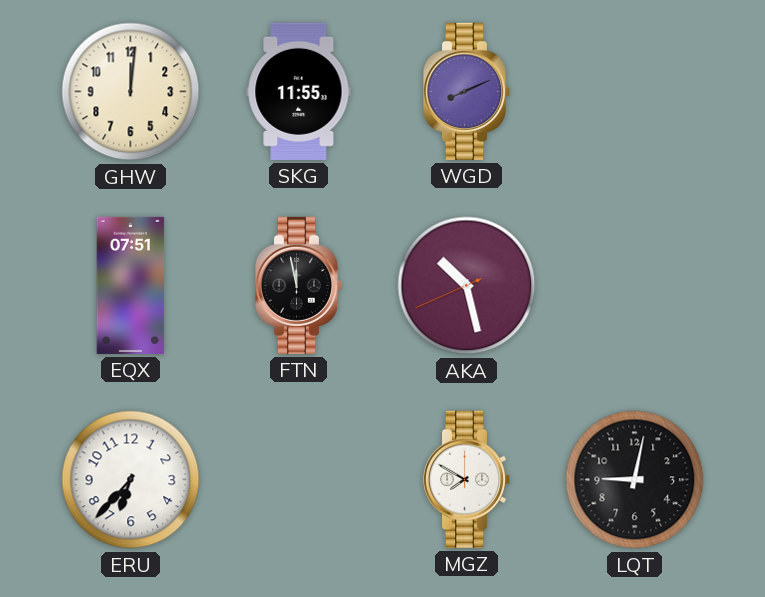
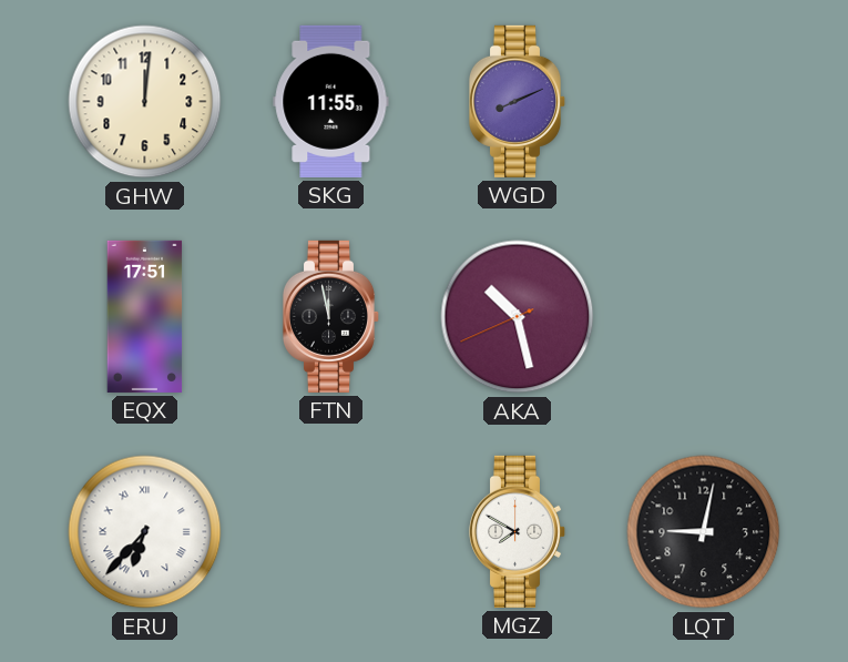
EQX: 07:51 -> 17:51
ERU numerals: Arabic -> Roman
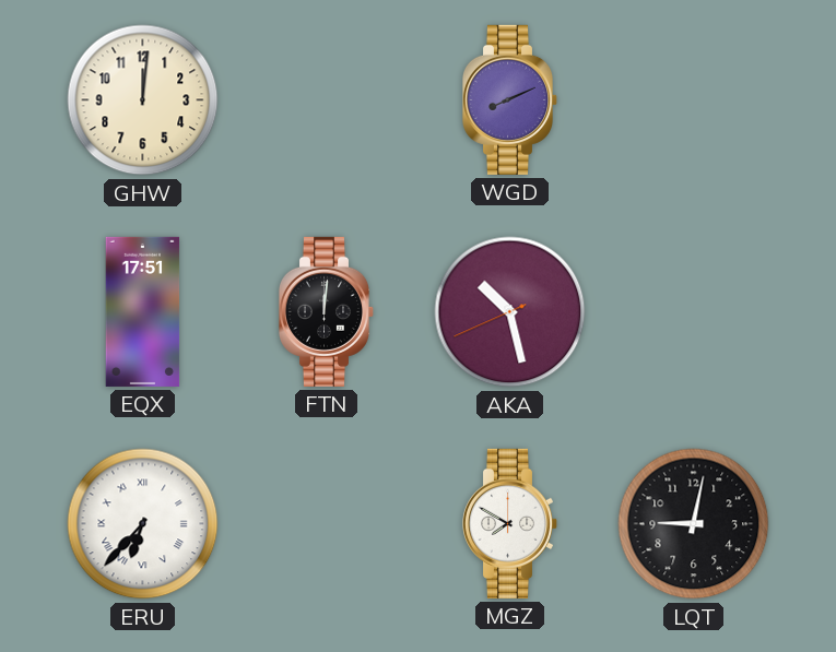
SKG: 11:55 -> none
FTN: 11:58 -> 12:01
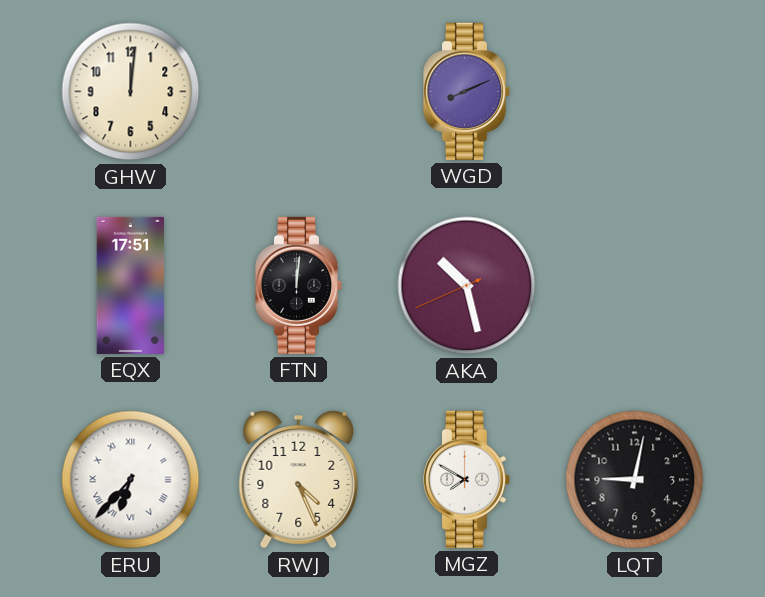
RWJ: none -> 4:26
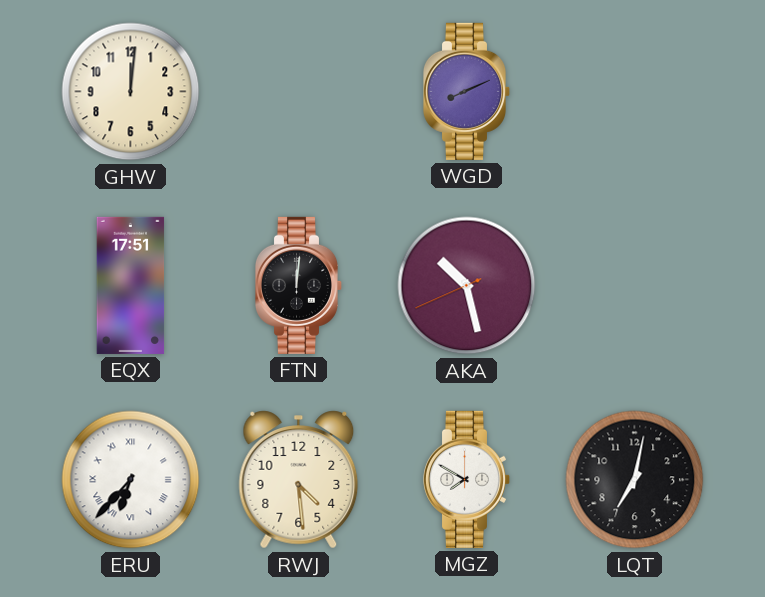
RWJ: 4:26 -> 4:29
LQT: 9:02 -> 7:02
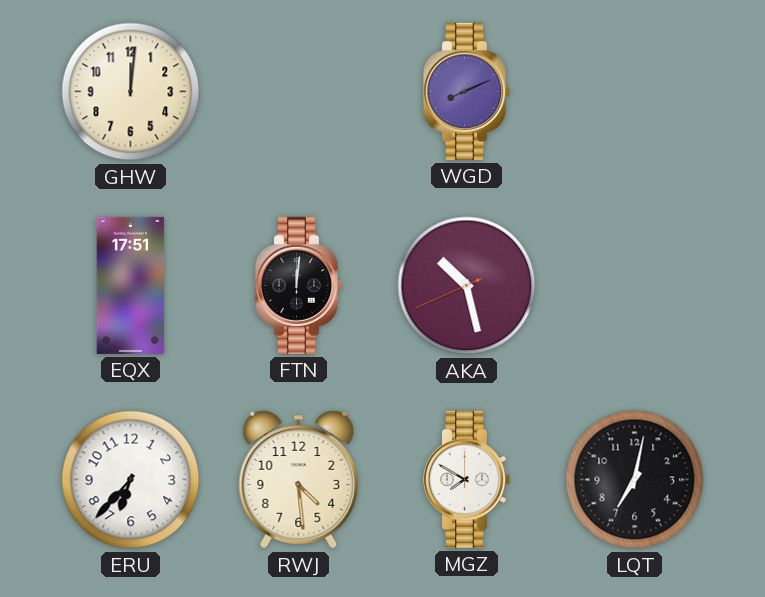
ERU numerals: Roman -> Arabic
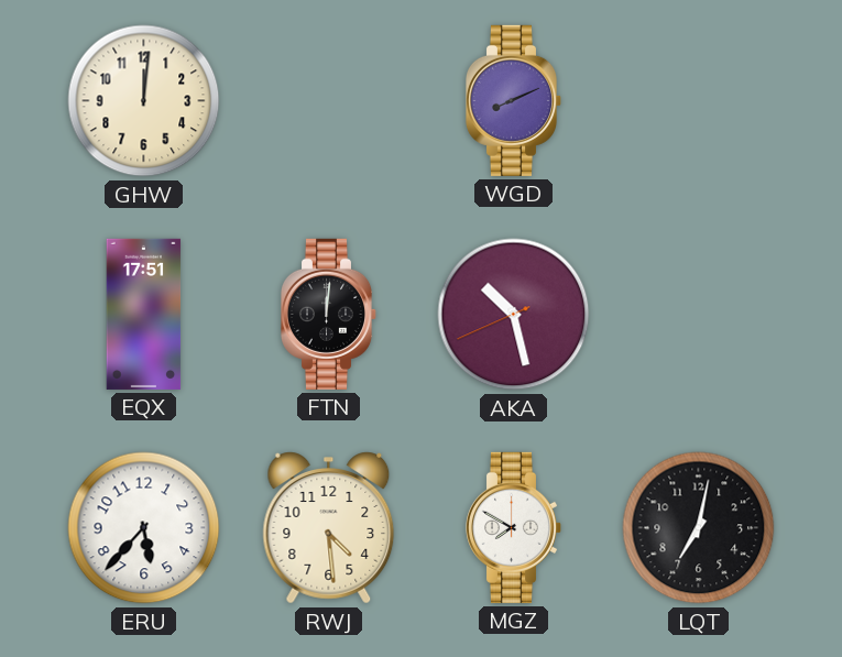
ERU: 6:37 -> 5:37
